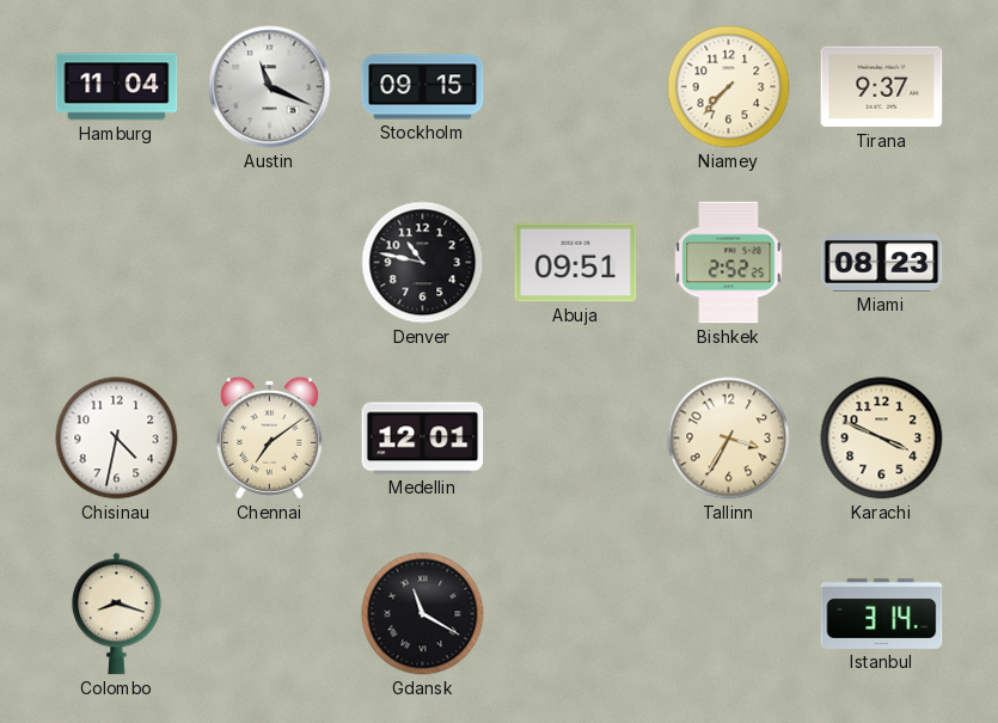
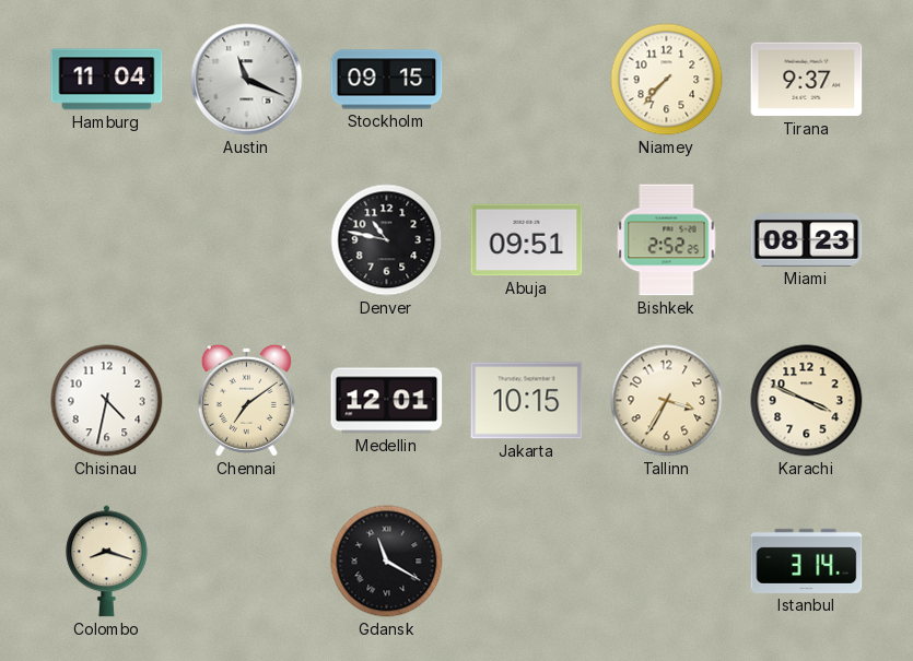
Jakarta: none -> 10:15
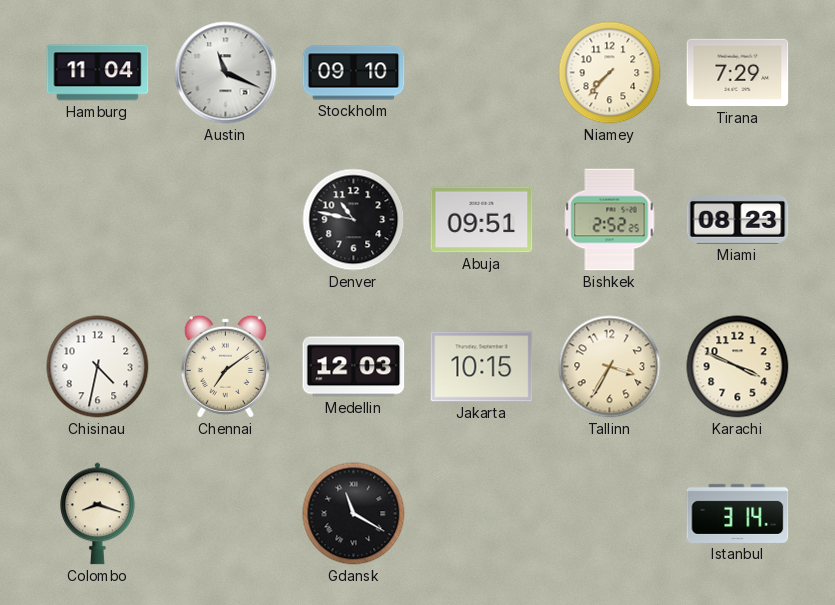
Stockholm: 09:15 -> 09:10
Tirana: 9:37 -> 7:29
Medellin: 12:01 -> 12:03
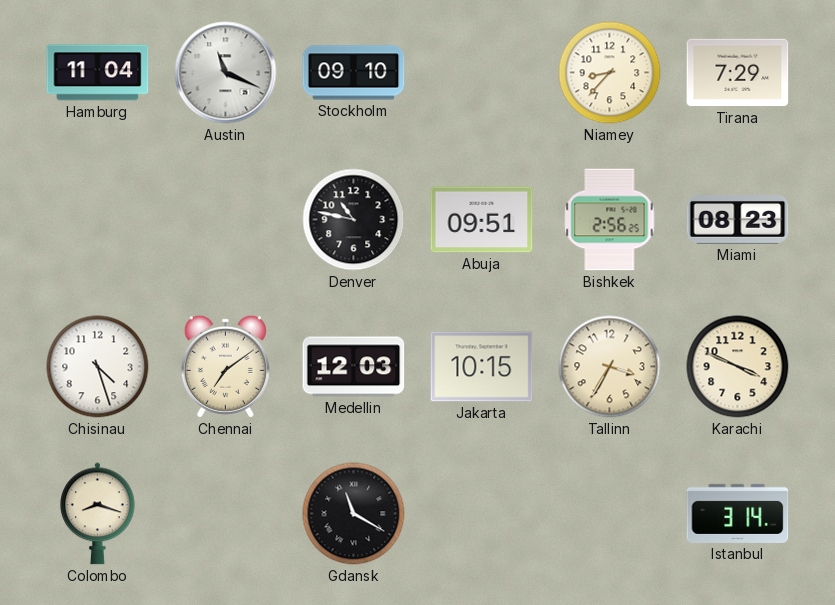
Niamey: 7:37 -> 8:37
Bishkek: 2:52 -> 2:56
Chisinau: 4:32 -> 4:27
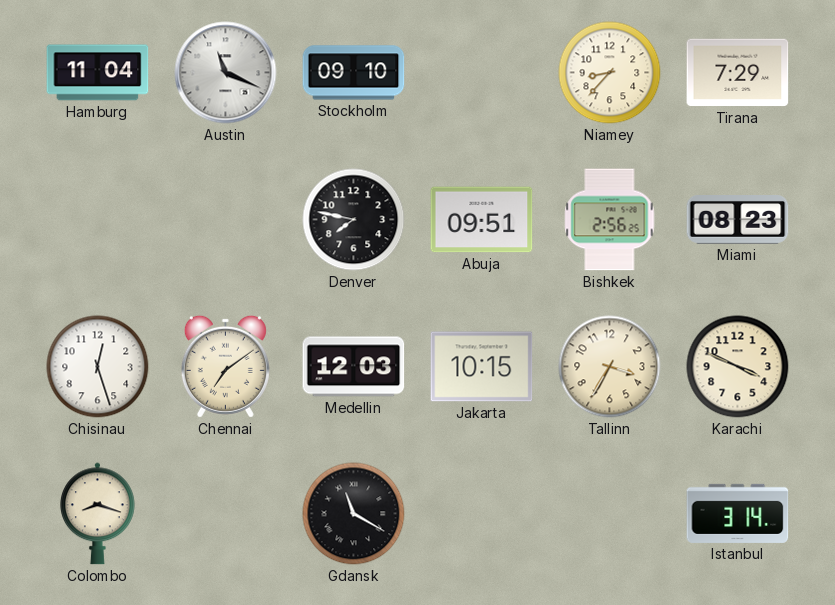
Denver: 10:47 -> 7:47
Chisinau: 4:27 -> 12:27
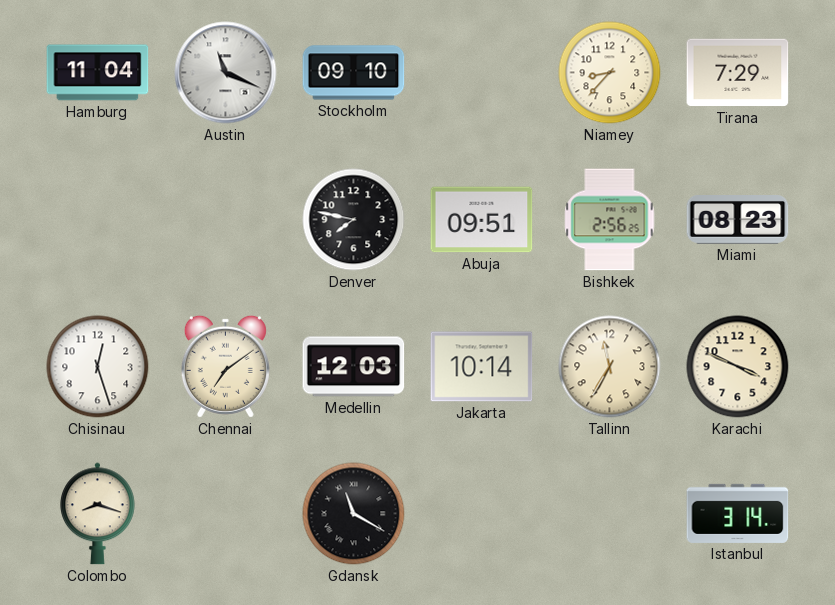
Jakarta: 10:15 -> 10:14
Tallinn: 3:35 -> 11:35
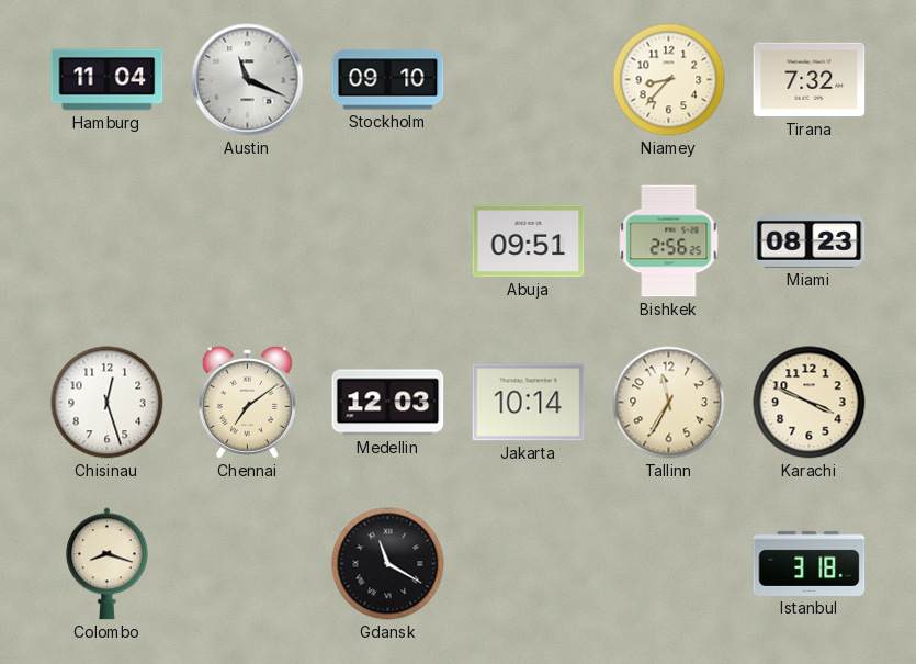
Tirana: 7:29 -> 7:32
Denver: 7:47 -> none
Istanbul: 3:14 -> 3:18
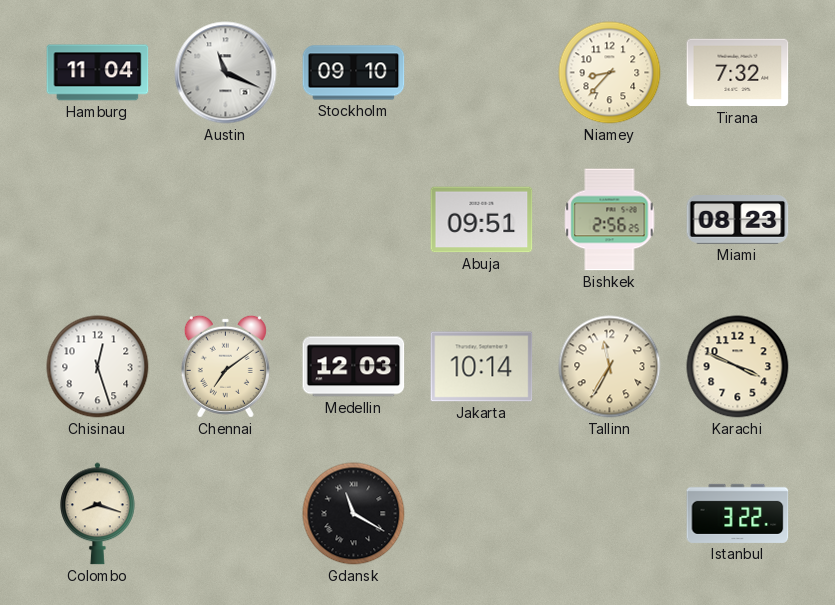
Istanbul: 3:18 -> 3:22
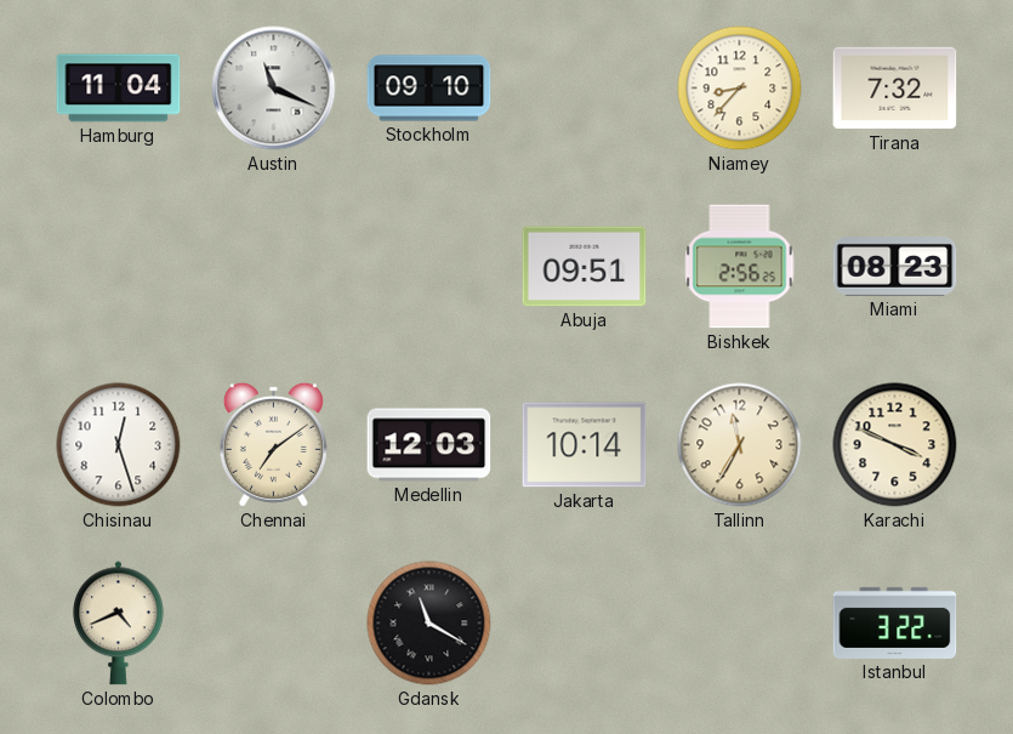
Colombo: 8:18 -> 4:41
